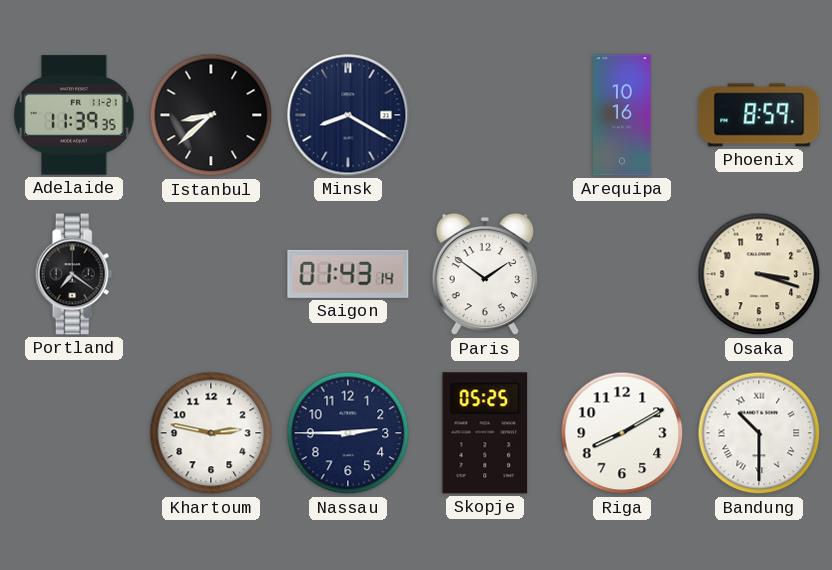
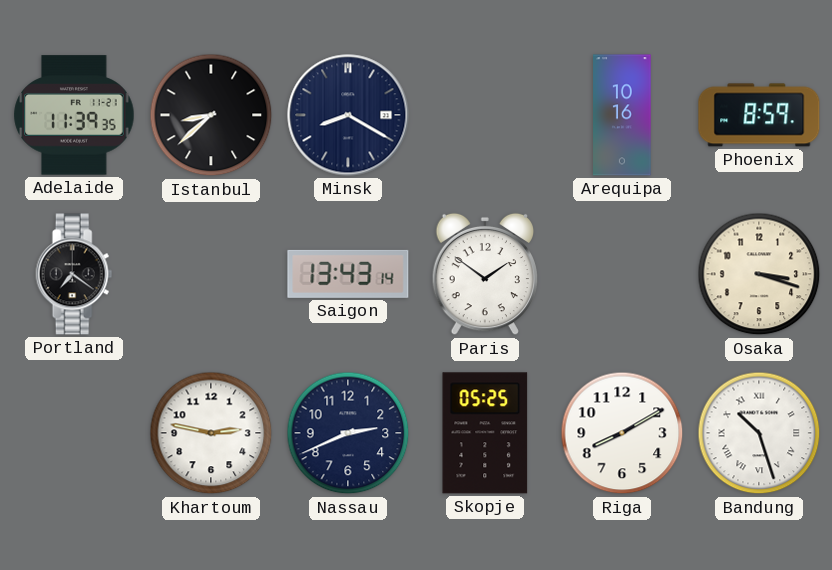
Saigon: 01:43 -> 13:43
Nassau: 2:45 -> 2:41
Bandung: 10:30 -> 10:27
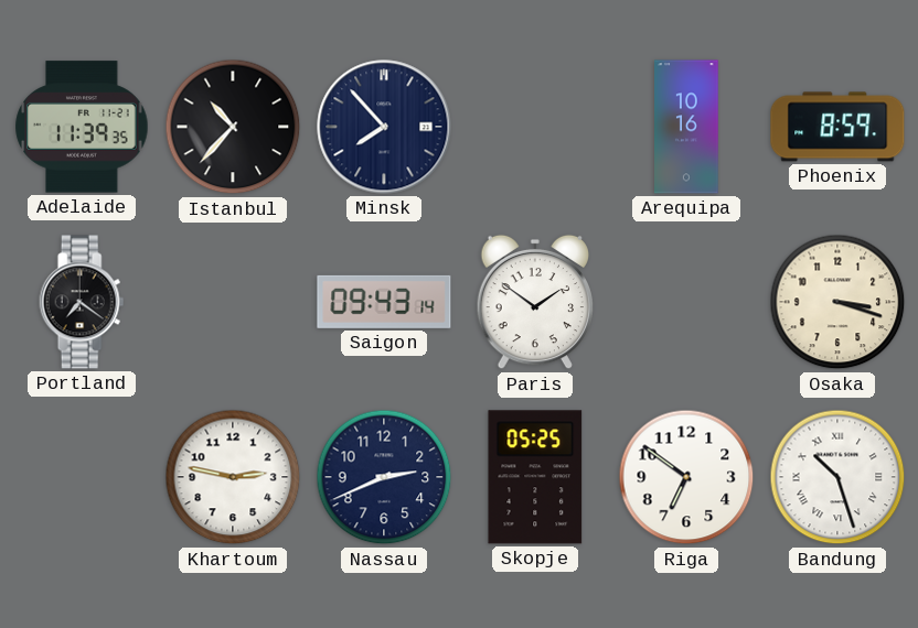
Istanbul: 8:38 -> 10:37
Minsk: 8:20 -> 7:53
Saigon: 13:43 -> 09:43
Riga: 8:10 -> 6:51
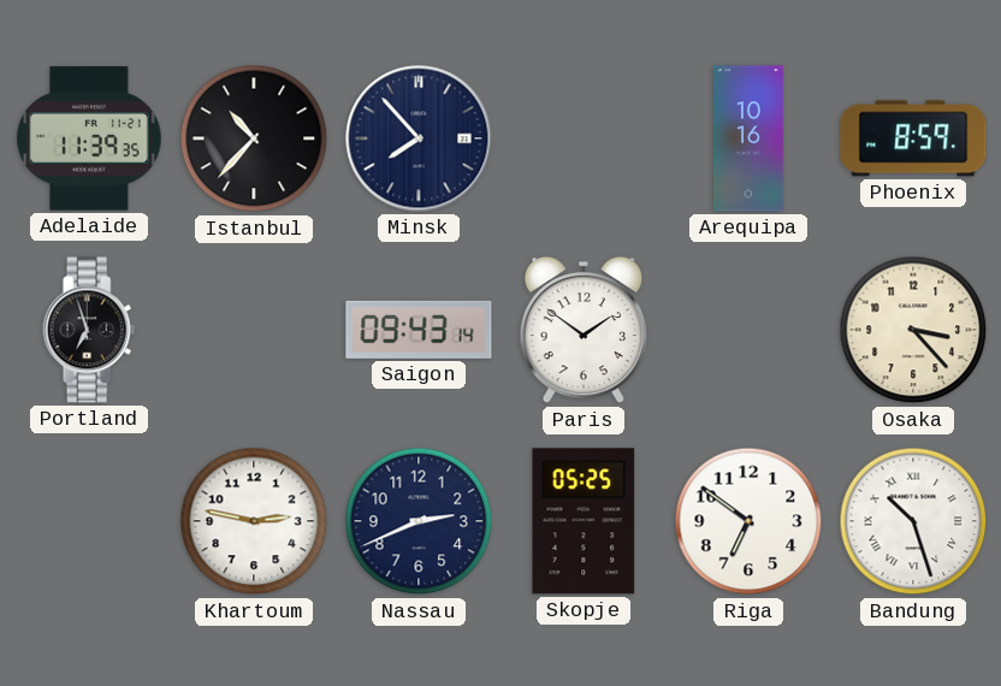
Portland: 7:21 -> 6:57
Osaka: 3:18 -> 3:23
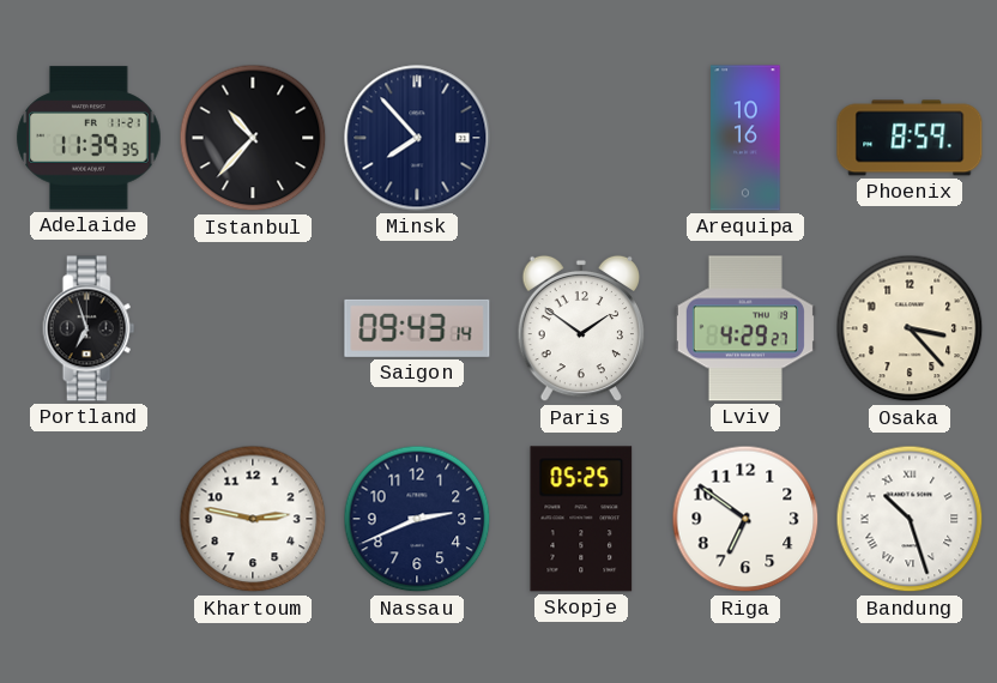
Lviv: none -> 4:29
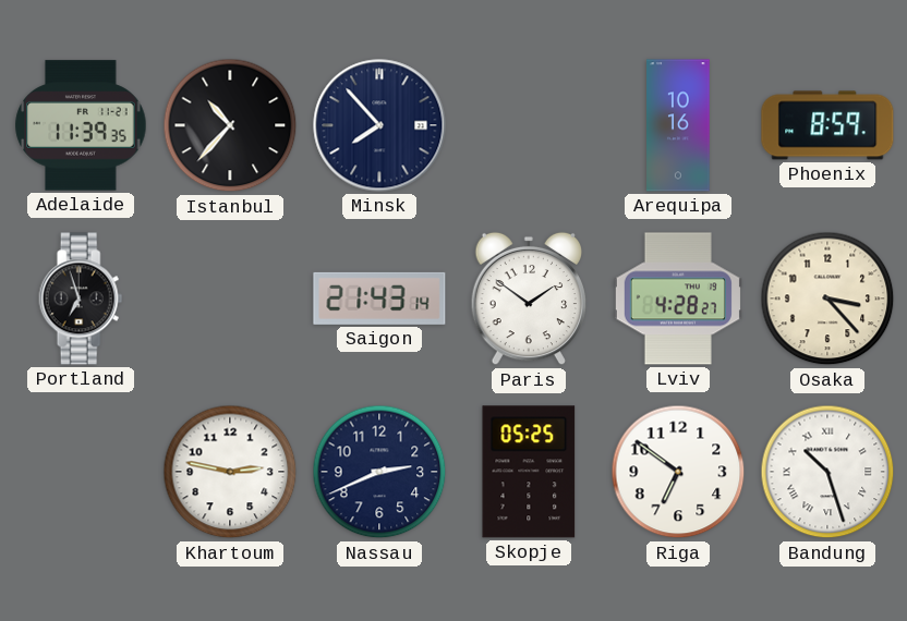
Saigon: 09:43 -> 21:43
Lviv: 4:29 -> 4:28
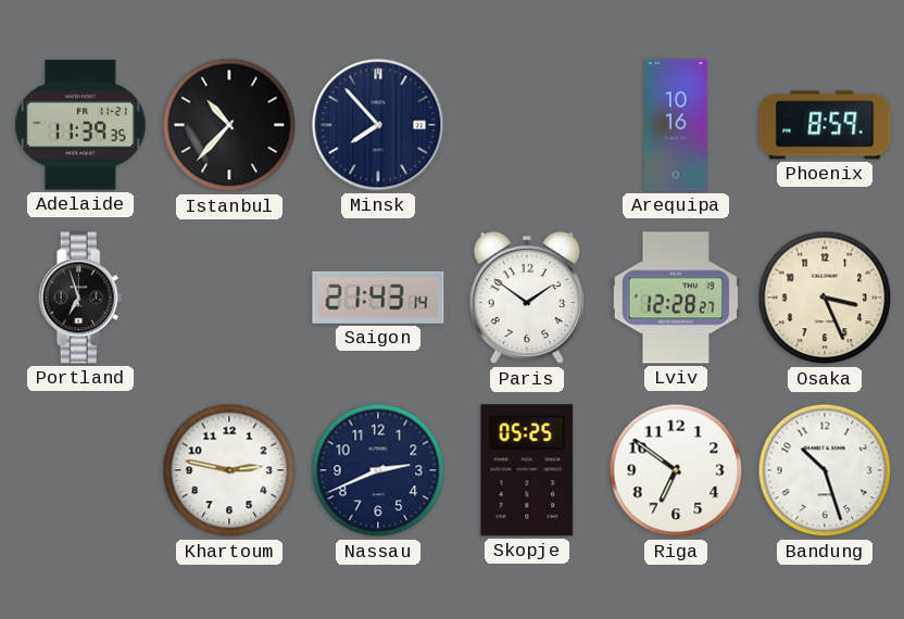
Lviv: 4:28 -> 12:28
Osaka: 3:23 -> 3:26
Bandung numerals: Roman -> Arabic
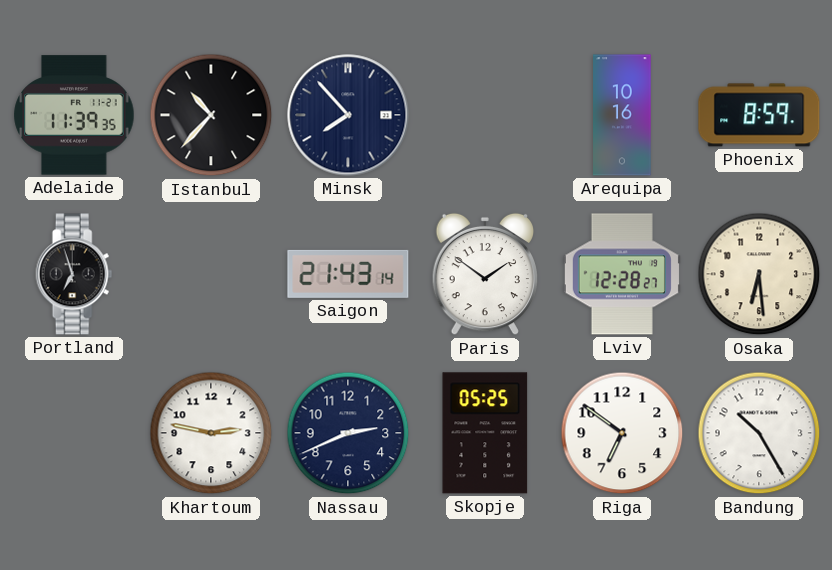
Osaka: 3:26 -> 6:29
Bandung: 10:27 -> 10:25
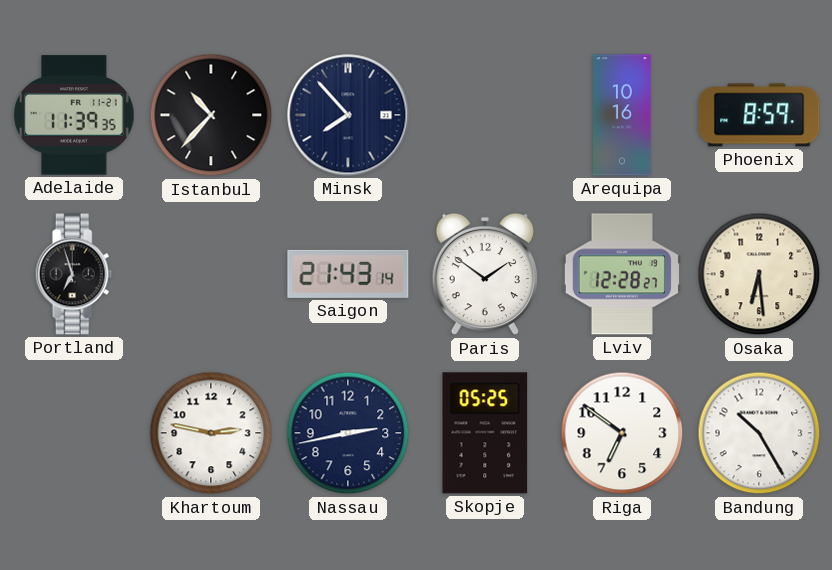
Nassau: 2:41 -> 2:43
